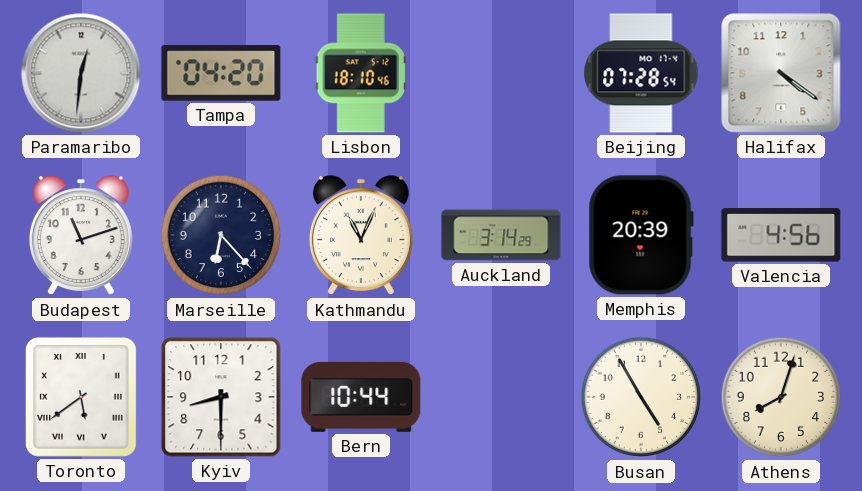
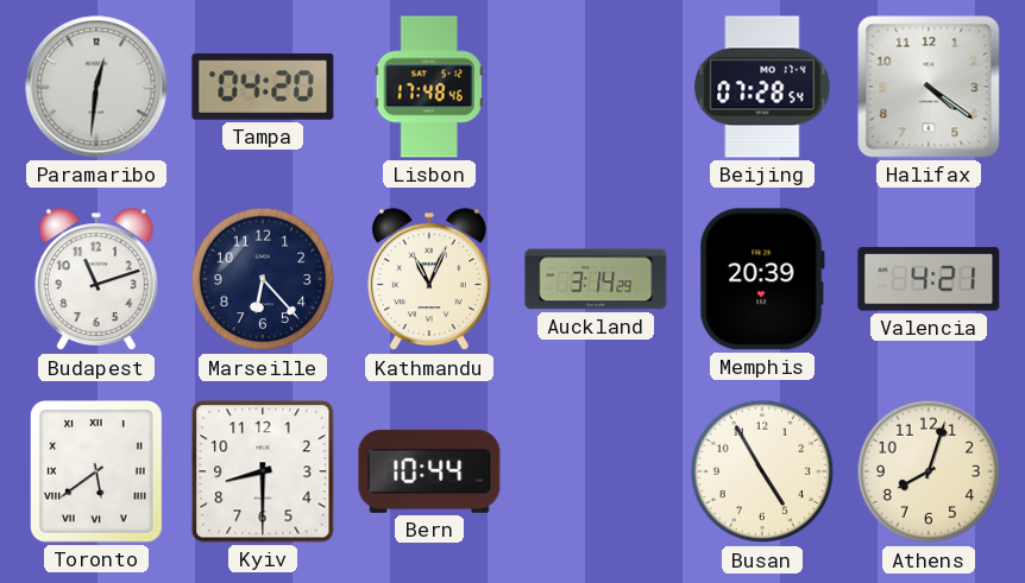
Lisbon: 18:10 -> 17:48
Valencia: 4:56 -> 4:21
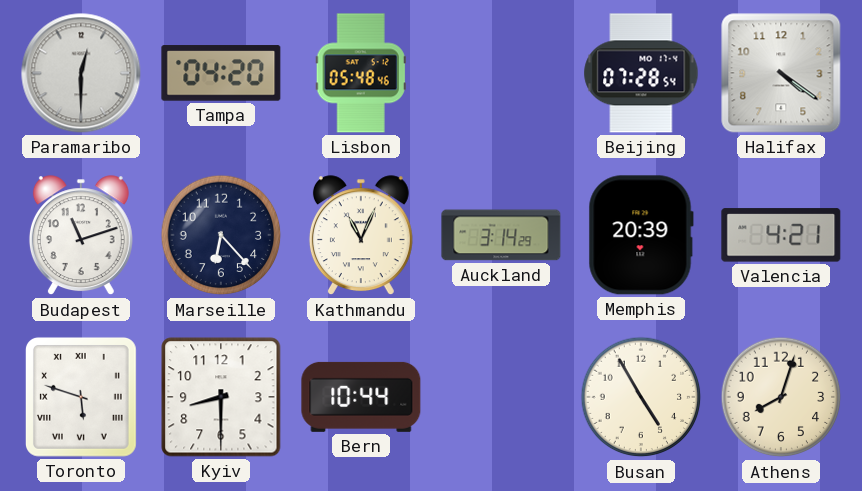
Paramaribo: 12:31 -> 12:30
Lisbon: 17:48 -> 05:48
Toronto: 5:39 -> 5:48
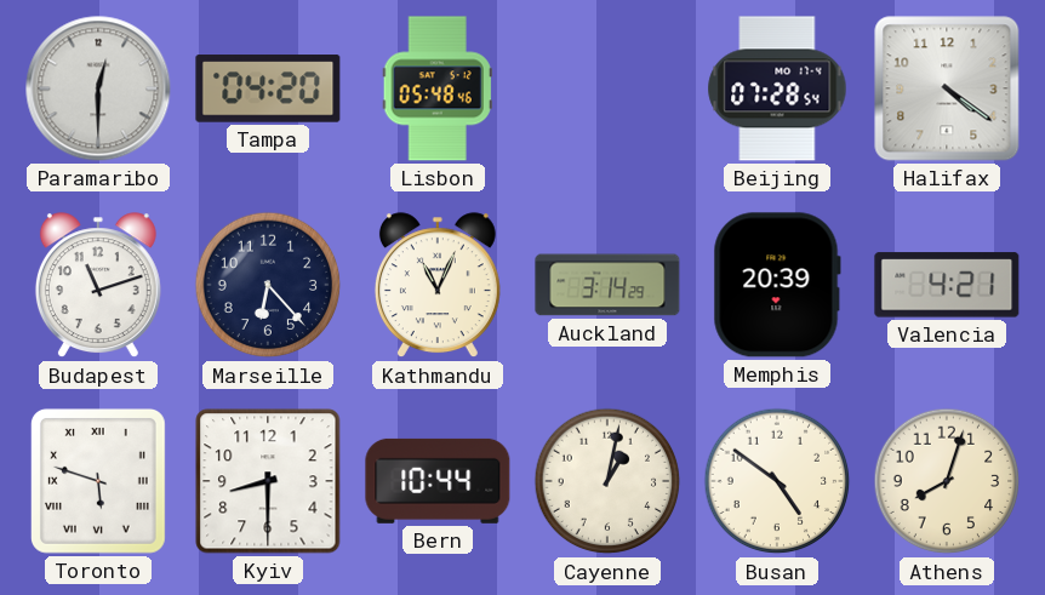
Cayenne: none -> 1:02
Busan: 4:55 -> 4:51
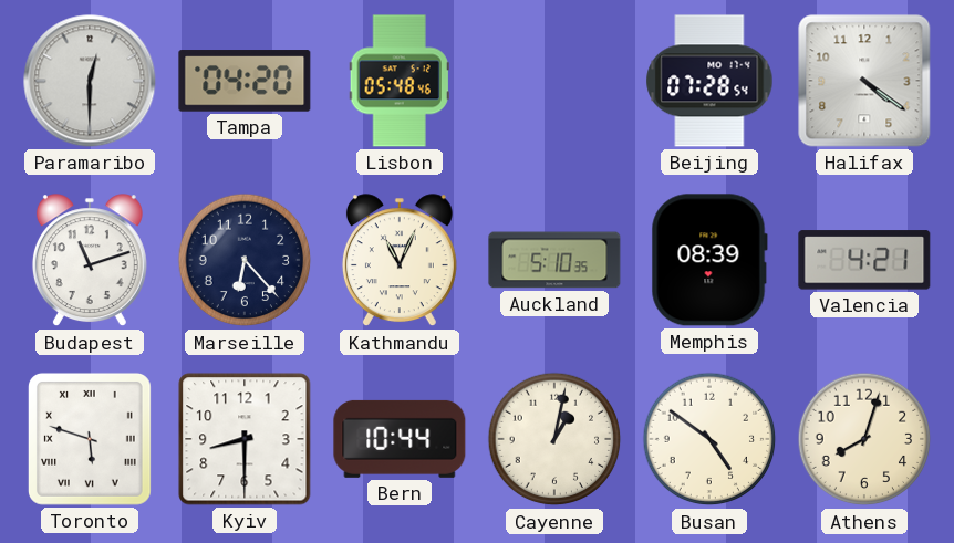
Auckland: 3:14 -> 5:10
Memphis: 20:39 -> 08:39
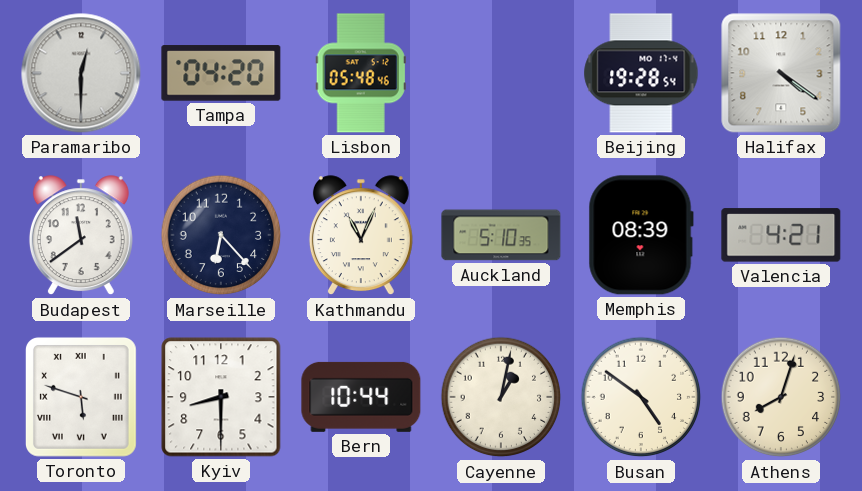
Beijing: 07:28 -> 19:28
Budapest: 11:12 -> 11:39
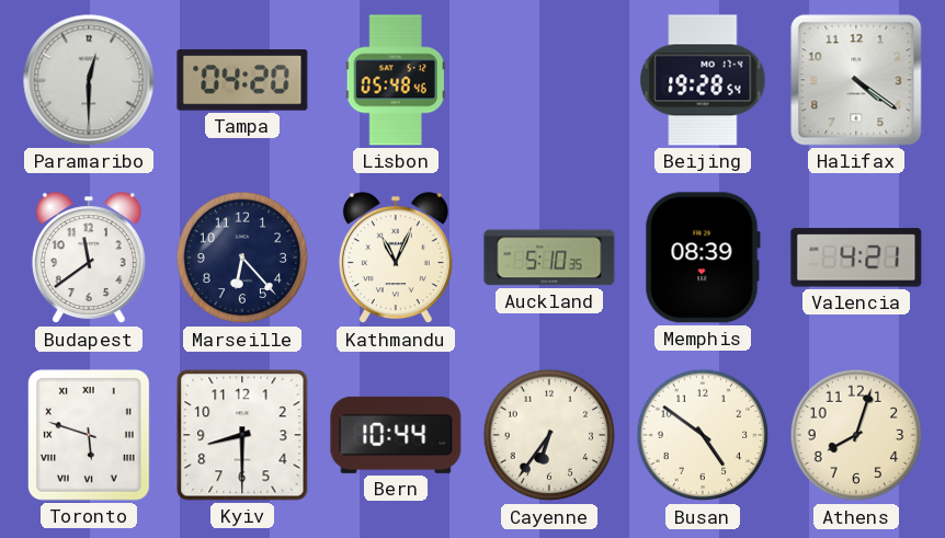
Cayenne: 1:02 -> 6:36
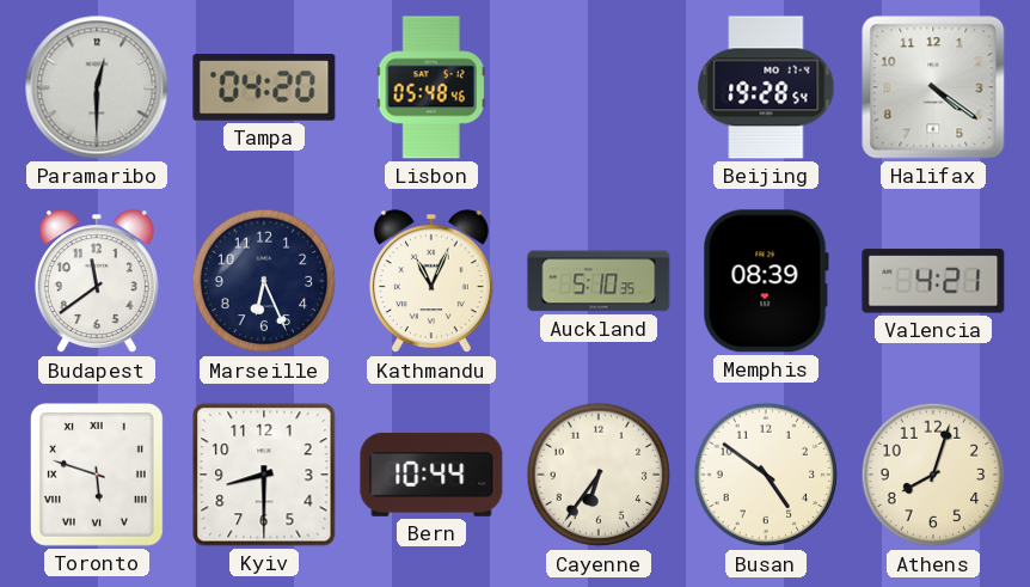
Marseille: 6:23 -> 6:26
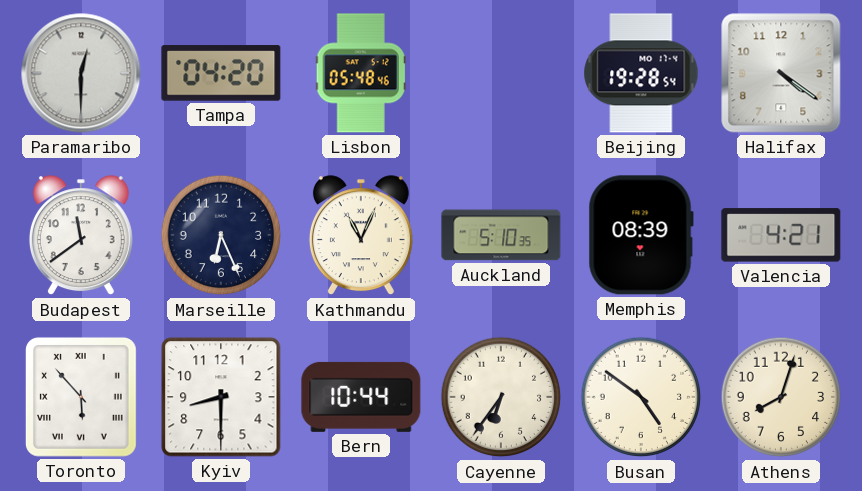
Toronto: 5:48 -> 5:53
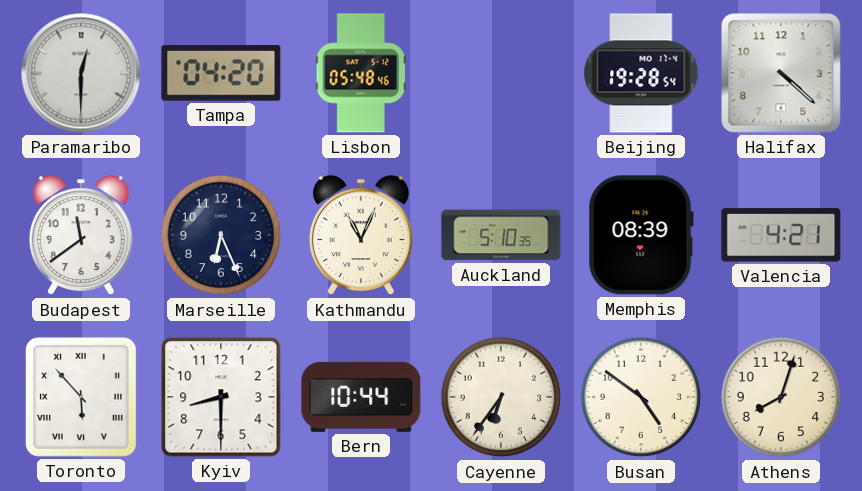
Halifax: 4:21 -> 4:22
